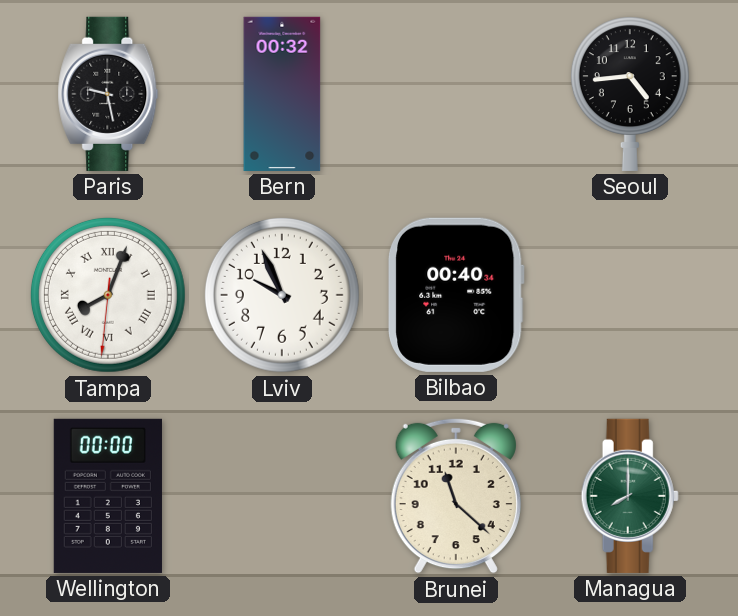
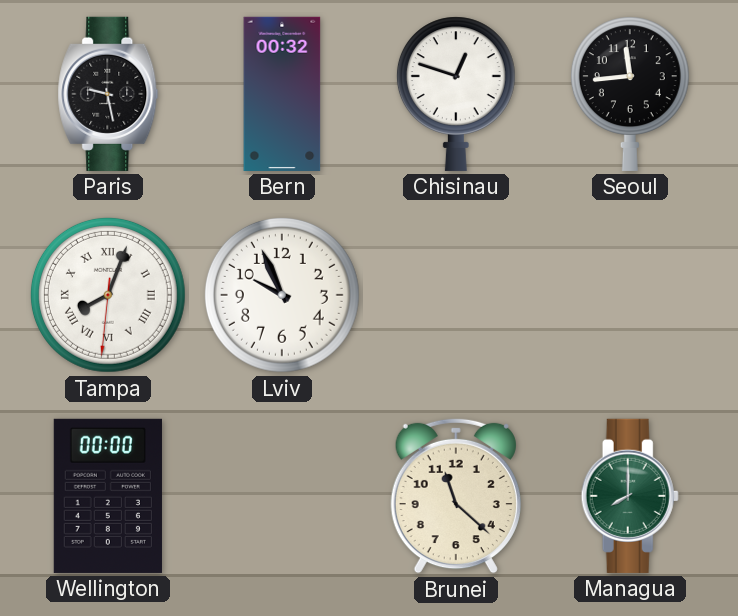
Chisinau: none -> 12:48
Seoul: 4:44 -> 11:44
Bilbao: 00:40 -> none
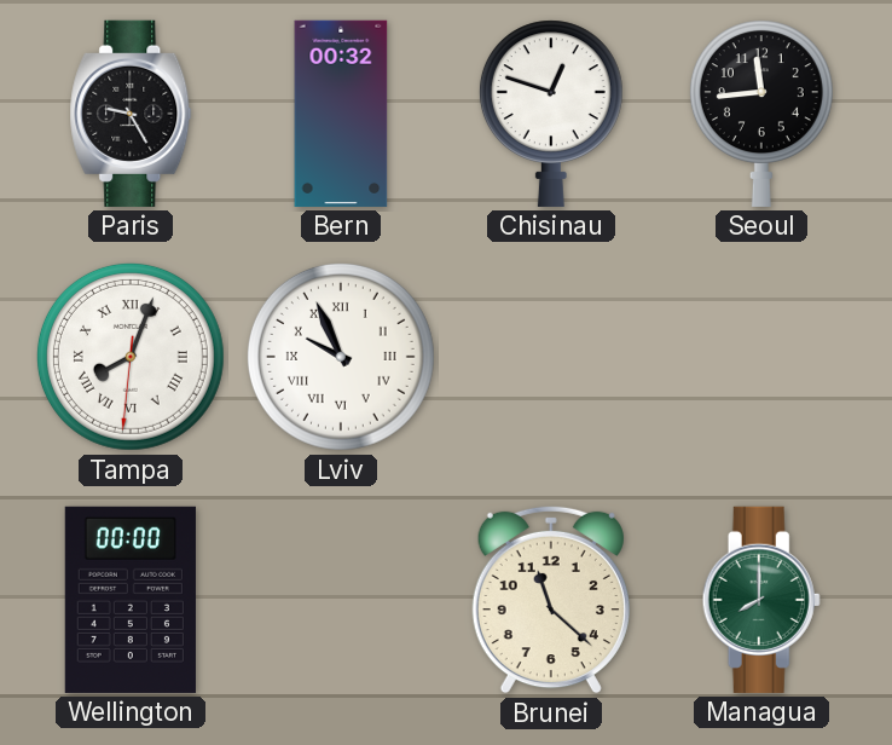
Paris: 9:28 -> 9:25
Lviv numerals: Arabic -> Roman
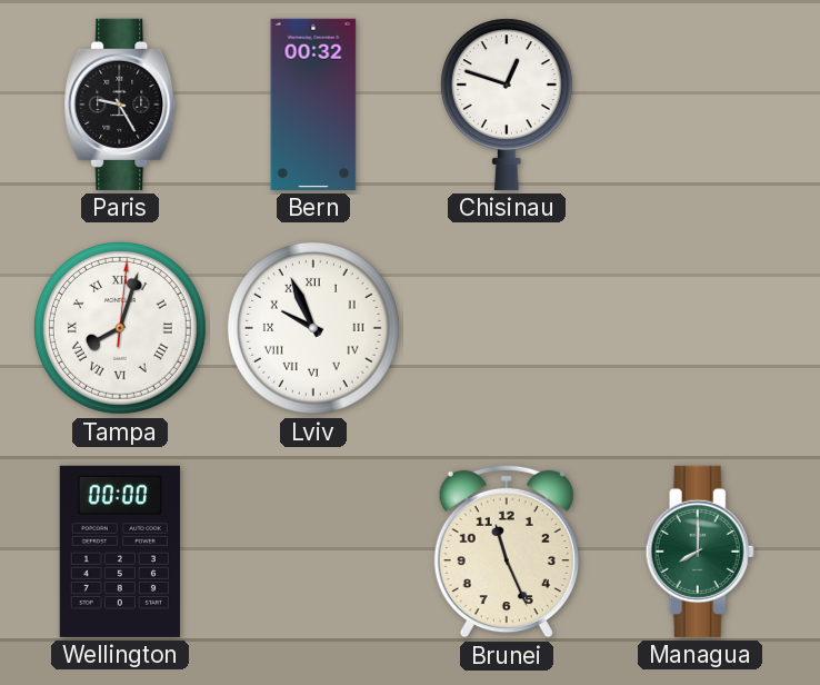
Seoul: 11:44 -> none
Tampa: 8:03:31 -> 8:03:01
Brunei: 11:22 -> 11:26
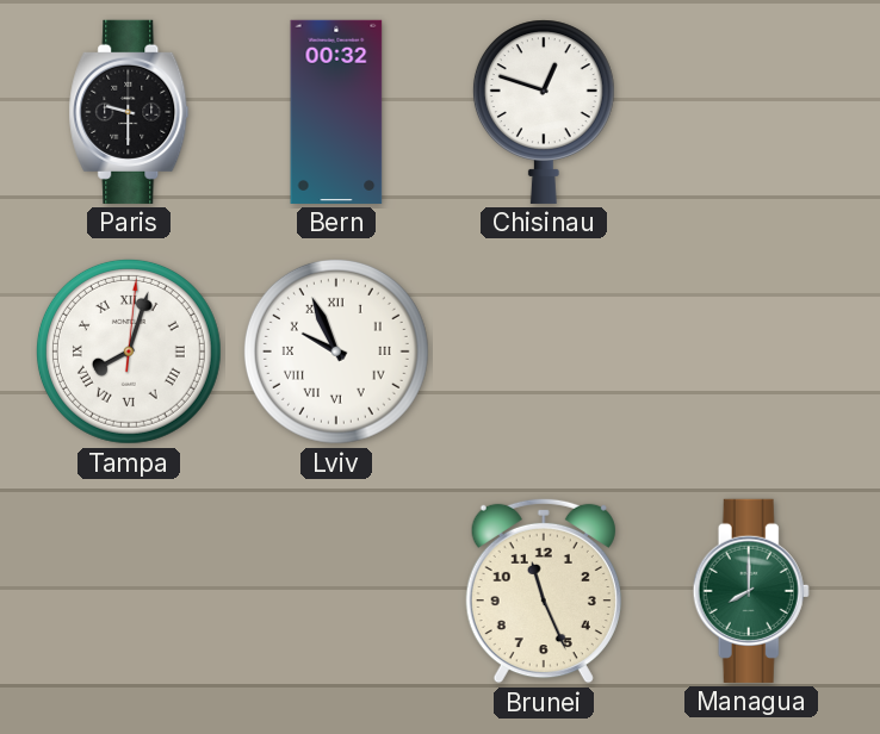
Paris: 9:25 -> 9:30
Wellington: 00:00 -> none
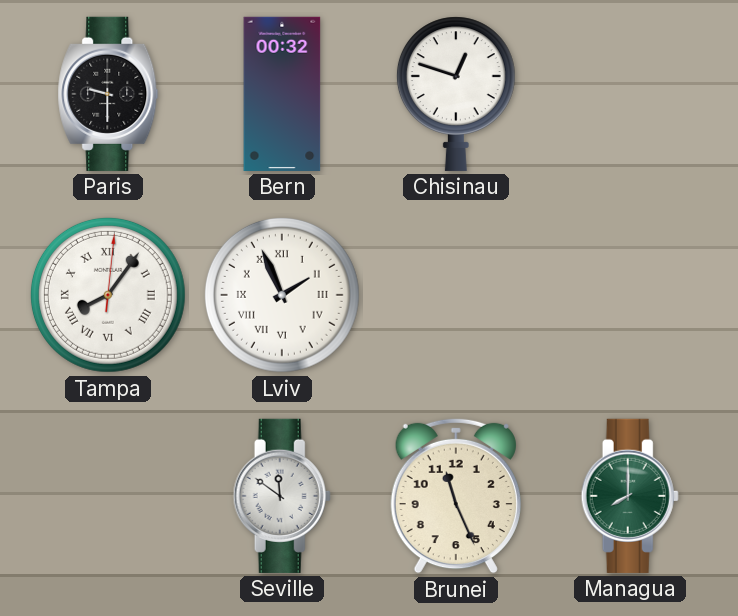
Tampa: 8:03 -> 8:06
Lviv: 9:56 -> 1:56
Seville: none -> 11:51
